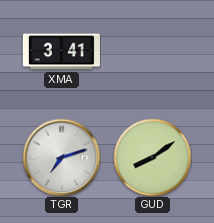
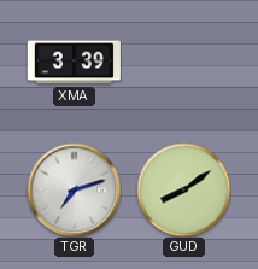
XMA: 3:41 -> 3:39
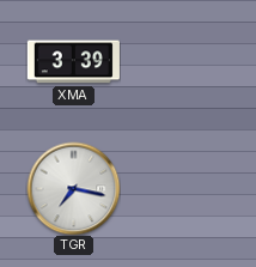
TGR: 7:12 -> 7:17
GUD: 8:09 -> none
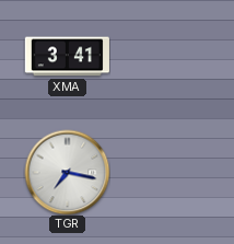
XMA: 3:39 -> 3:41
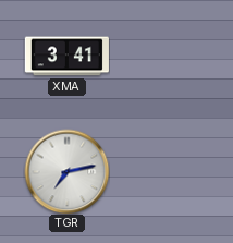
TGR: 7:17 -> 7:13
